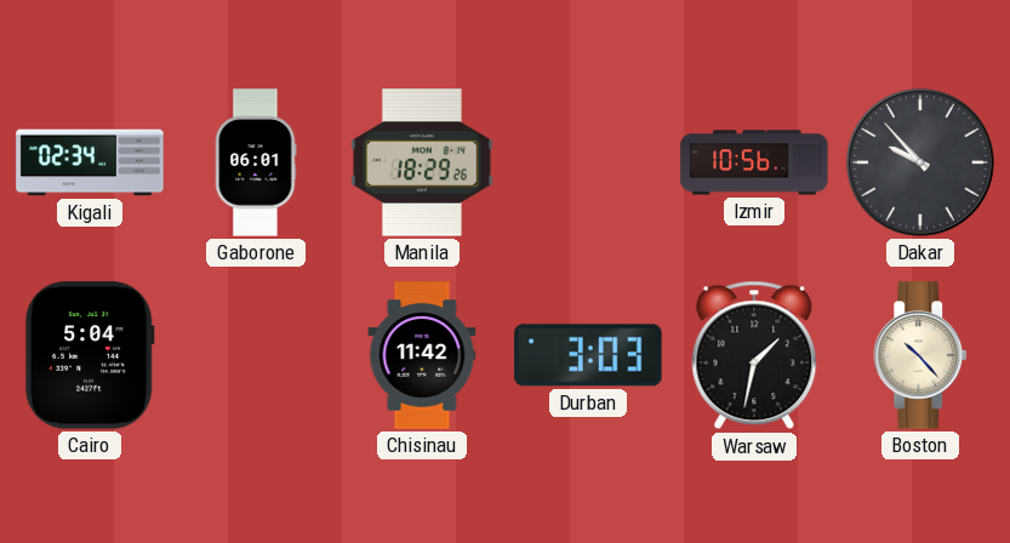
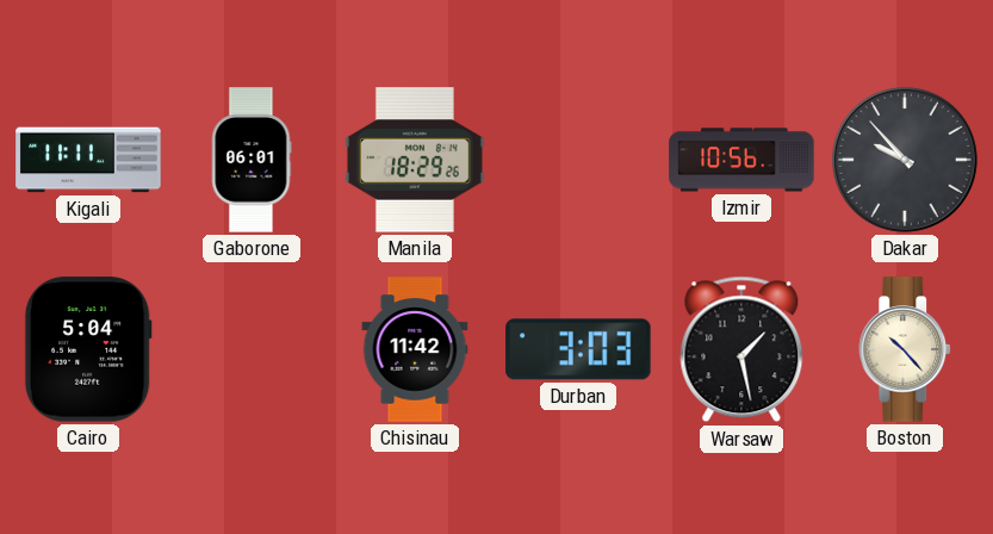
Kigali: 02:34 -> 11:11
Warsaw: 1:32 -> 1:28
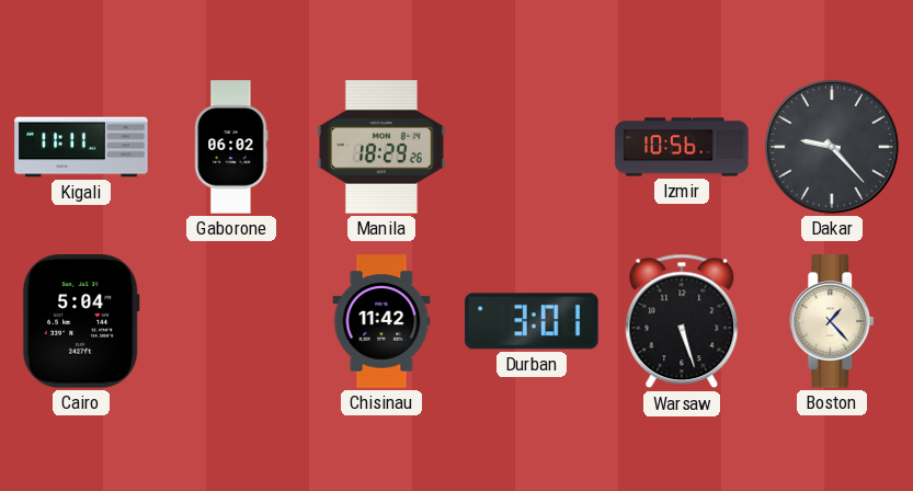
Gaborone: 06:01 -> 06:02
Dakar: 9:53 -> 9:23
Durban: 3:03 -> 3:01
Warsaw: 1:28 -> 5:27
Boston: 10:23 -> 1:23
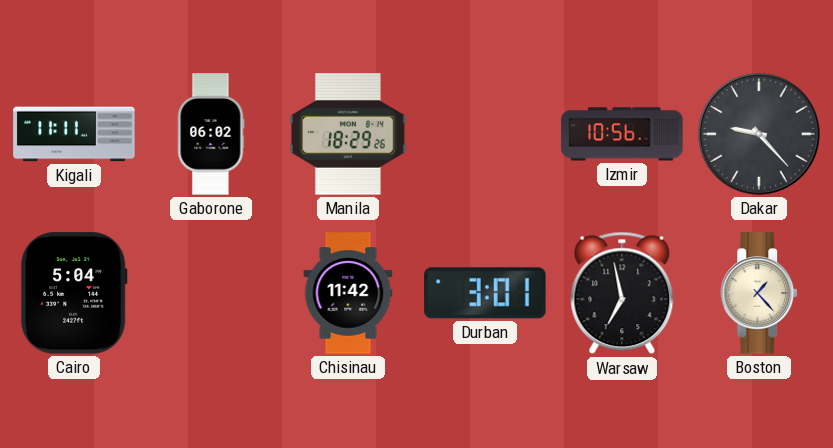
Warsaw: 5:27 -> 6:58
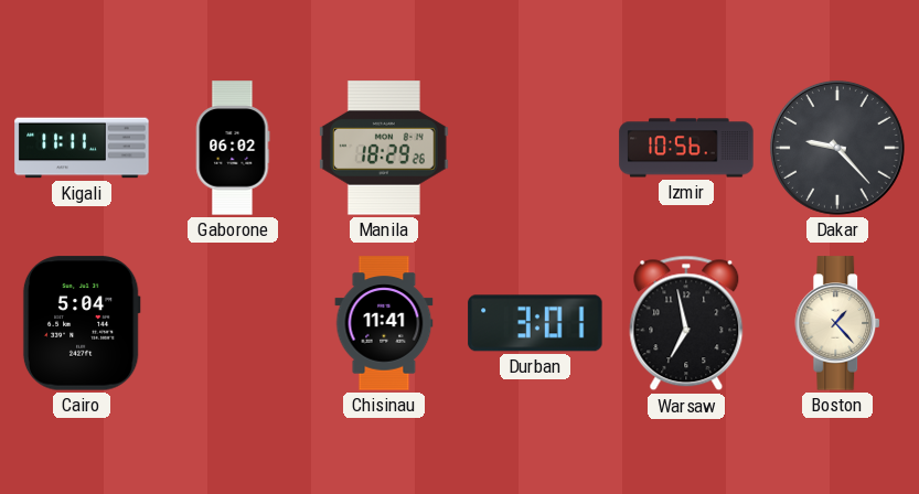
Chisinau: 11:42 -> 11:41
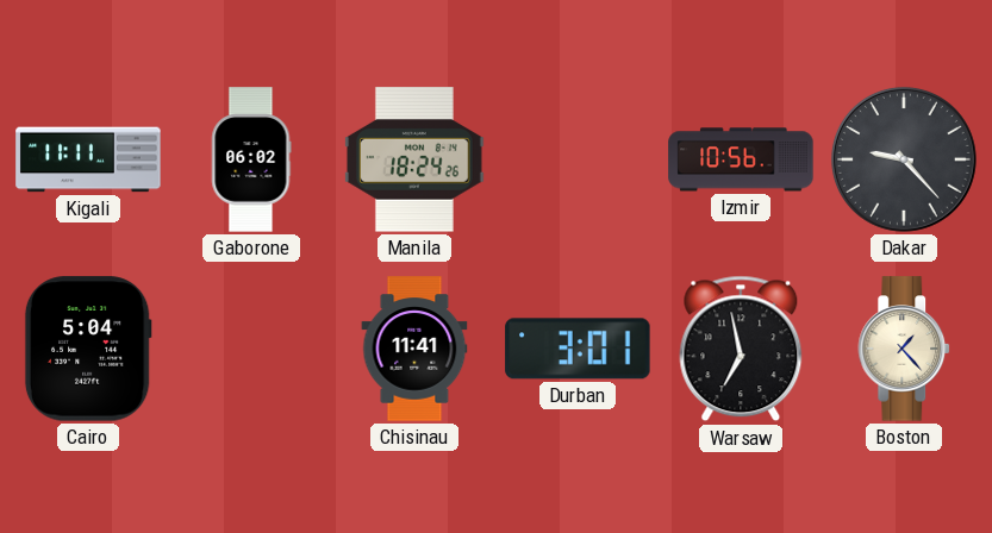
Manila: 18:29 -> 18:24
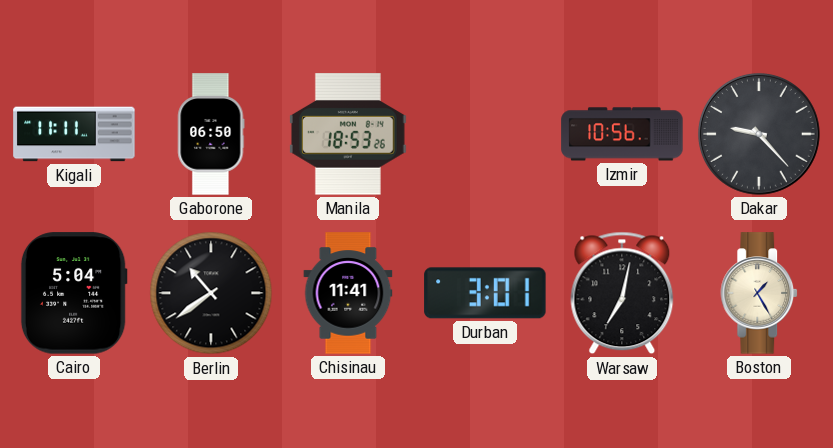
Gaborone: 06:02 -> 06:50
Manila: 18:24 -> 18:53
Berlin: none -> 10:39
Warsaw: 6:58 -> 7:02
Boston: 1:23 -> 1:25
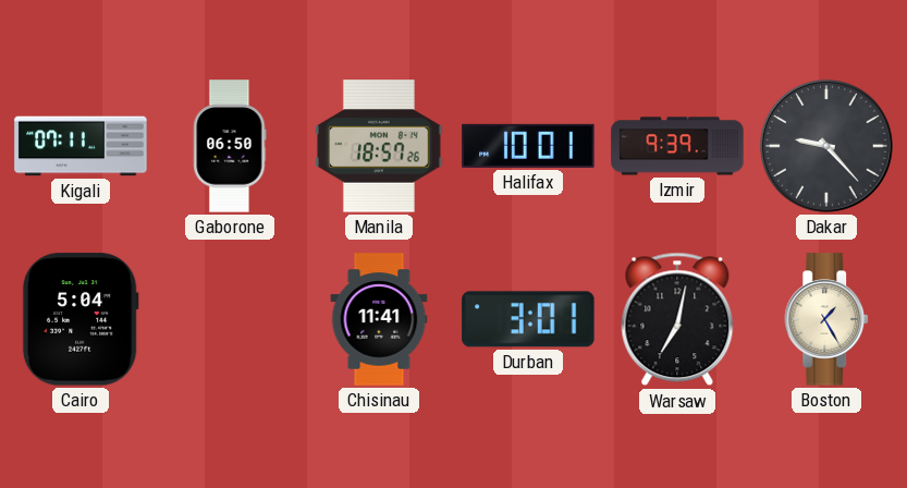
Kigali: 11:11 -> 07:11
Manila: 18:53 -> 18:57
Halifax: none -> 10:01
Izmir: 10:56 -> 9:39
Berlin: 10:39 -> none
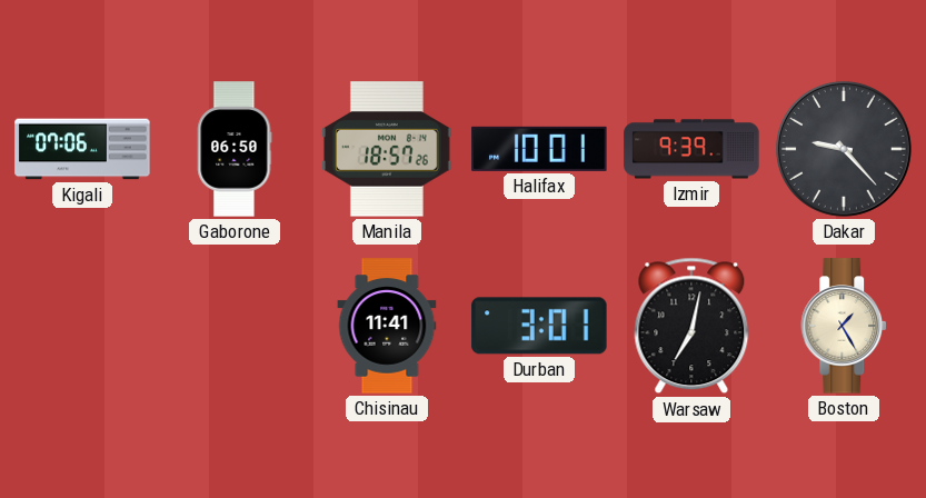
Kigali: 07:11 -> 07:06
Cairo: 5:04 -> none
